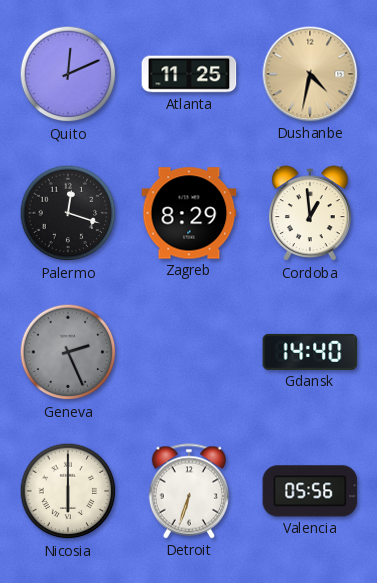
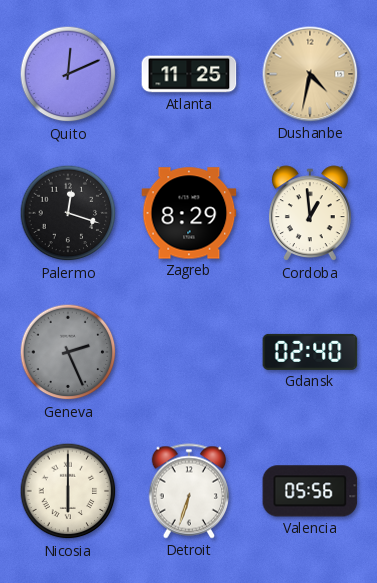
Gdansk: 14:40 -> 02:40
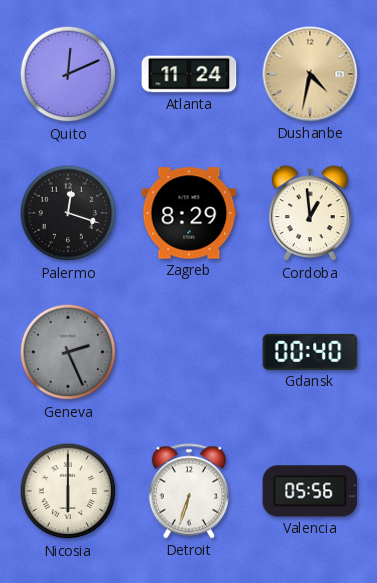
Atlanta: 11:25 -> 11:24
Gdansk: 02:40 -> 00:40
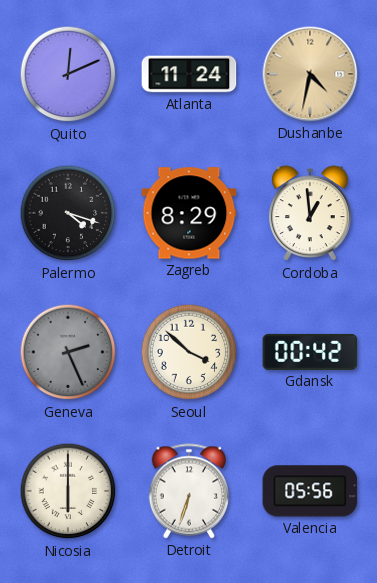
Palermo: 12:18 -> 4:18
Seoul: none -> 3:52
Gdansk: 00:40 -> 00:42
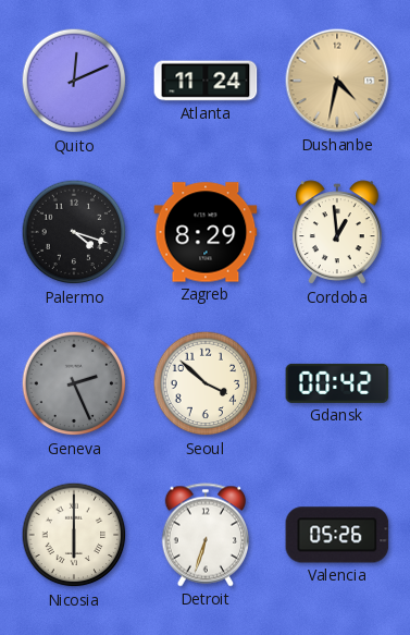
Valencia: 05:56 -> 05:26
